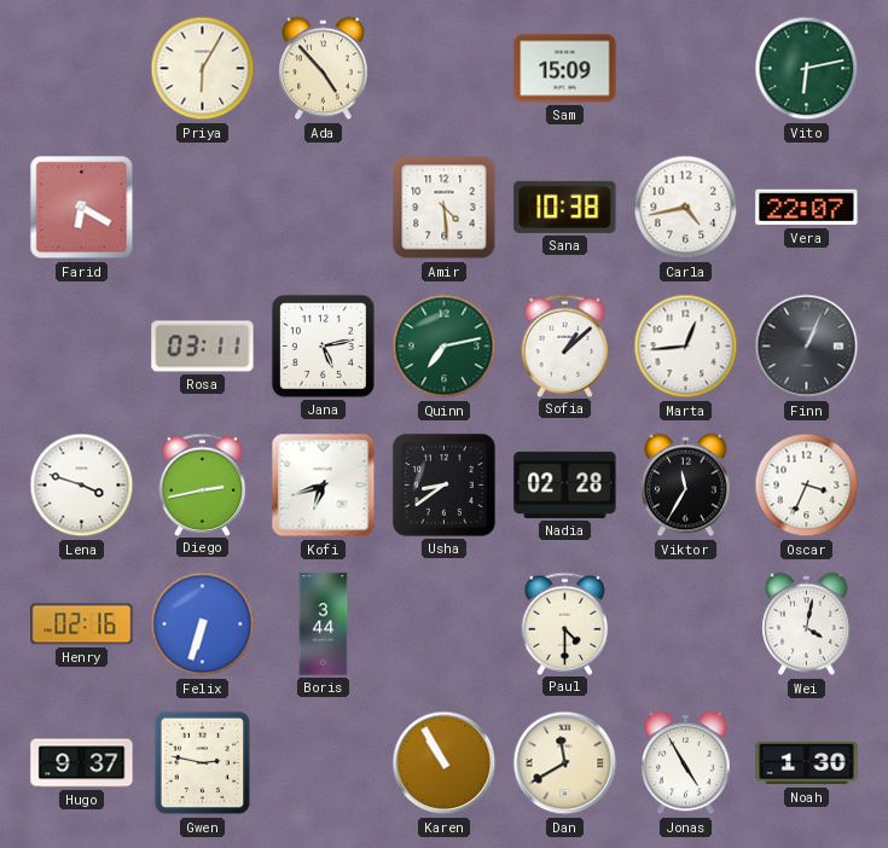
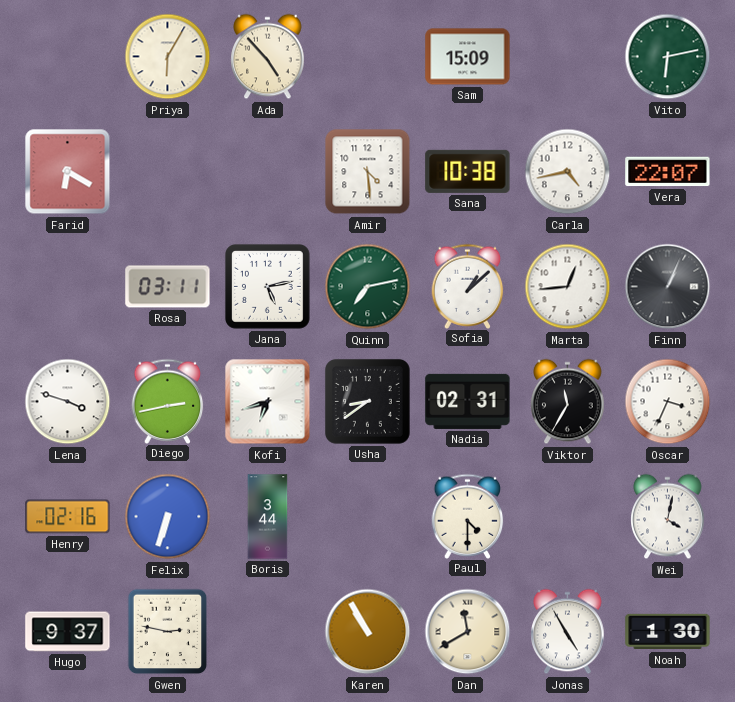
Nadia: 02:28 -> 02:31
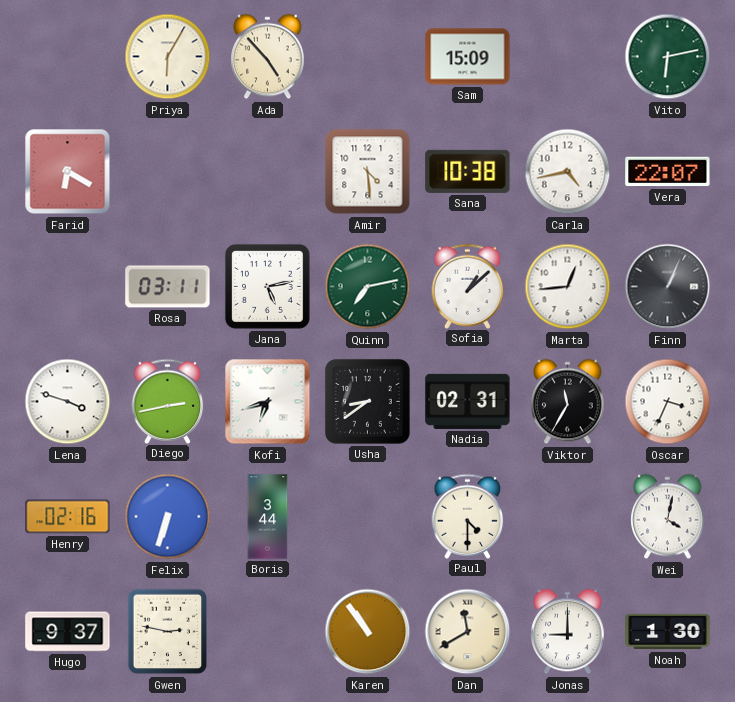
Karen: 10:55 -> 10:54
Jonas: 4:55 -> 9:00
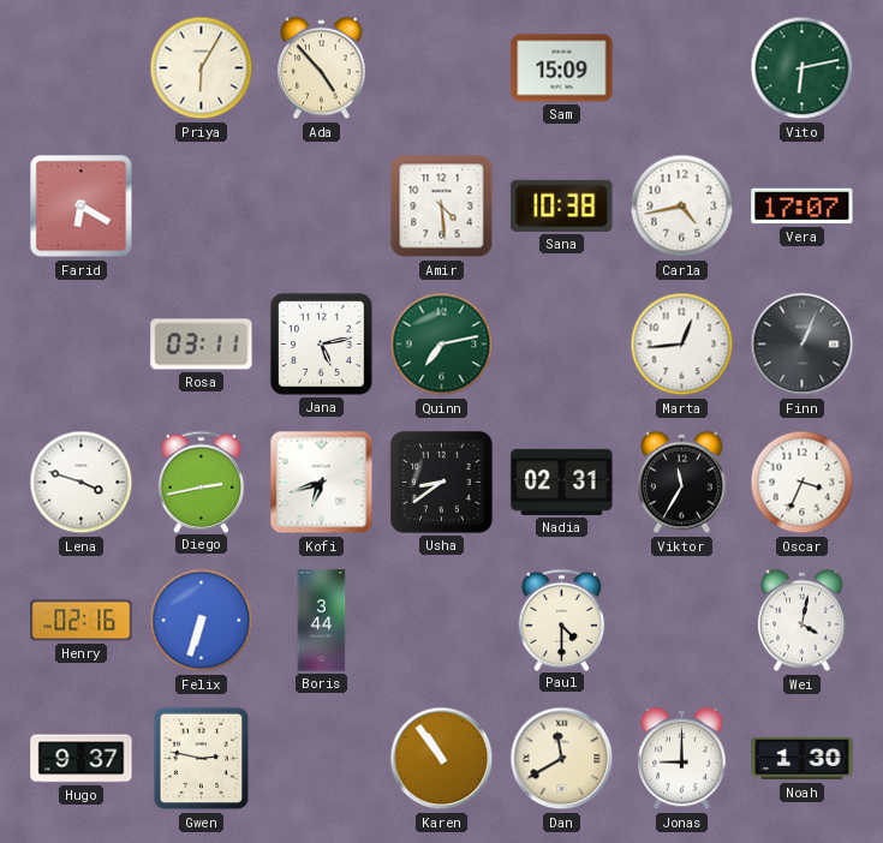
Vera: 22:07 -> 17:07
Sofia: 1:08 -> none
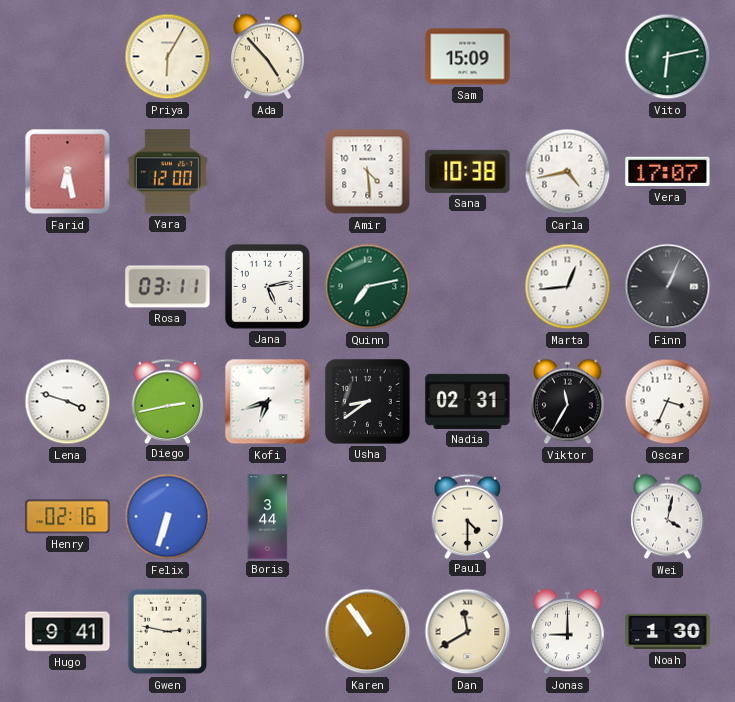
Farid: 6:20 -> 6:28
Yara: none -> 12:00
Hugo: 9:37 -> 9:41
